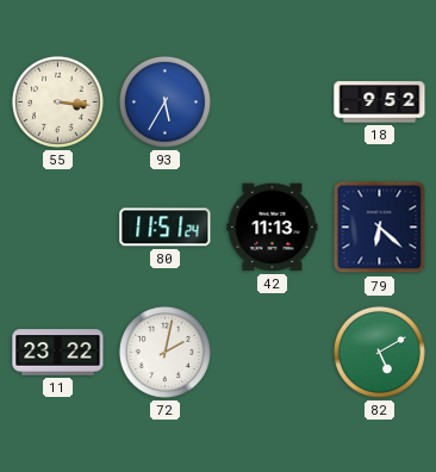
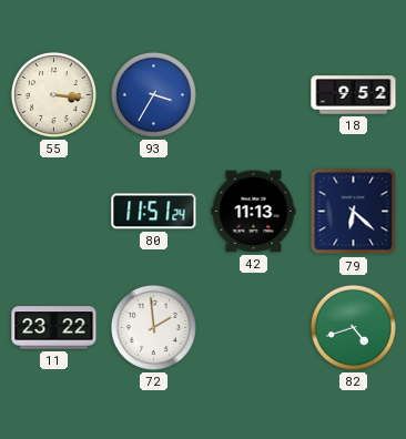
93: 5:35 -> 3:35
72: 2:02 -> 1:59
82: 5:10 -> 4:42
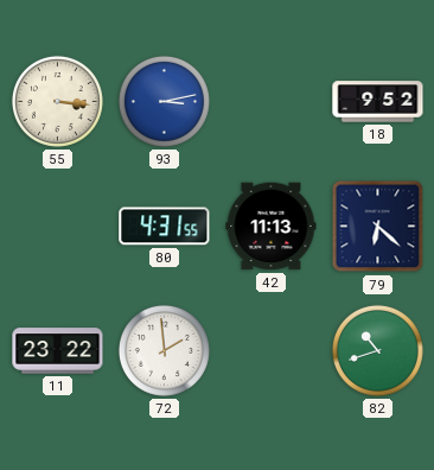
93: 3:35 -> 3:13
80: 11:51 -> 4:31
82: 4:42 -> 10:42
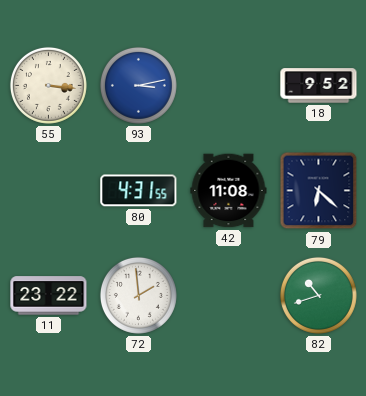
42: 11:13 -> 11:08
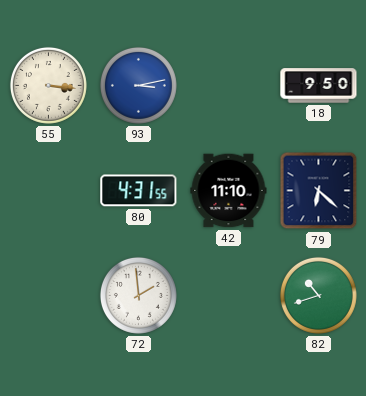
18: 9:52 -> 9:50
42: 11:08 -> 11:10
11: 23:22 -> none
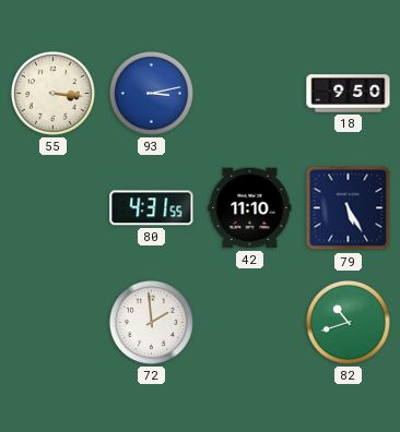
79: 6:22 -> 5:25
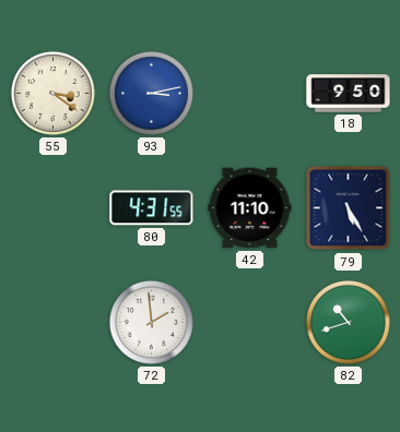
55: 3:16 -> 3:21
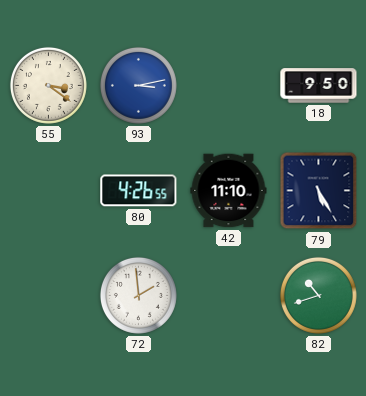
80: 4:31 -> 4:26
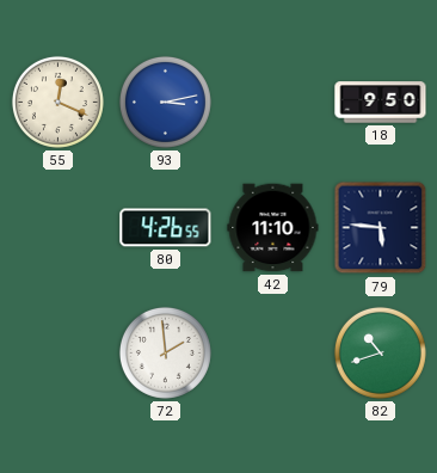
55: 3:21 -> 12:19
79: 5:25 -> 5:46
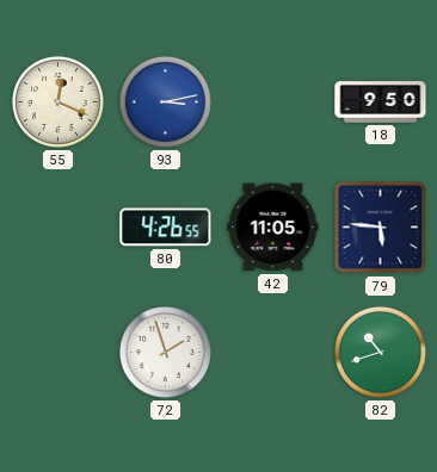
42: 11:10 -> 11:05
72: 1:59 -> 1:57
